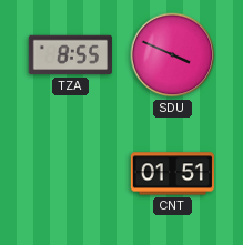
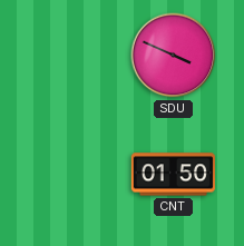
TZA: 8:55 -> none
CNT: 01:51 -> 01:50
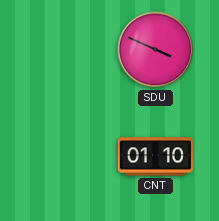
CNT: 01:50 -> 01:10
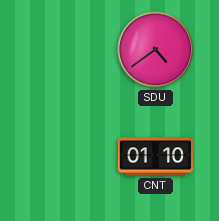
SDU: 3:49 -> 4:39
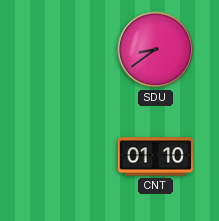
SDU: 4:39 -> 8:39
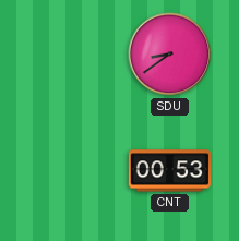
CNT: 01:10 -> 00:53
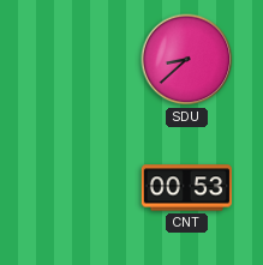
SDU: 8:39 -> 8:38
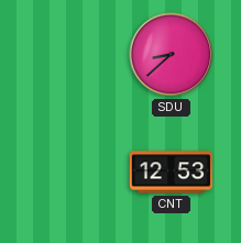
CNT: 00:53 -> 12:53
